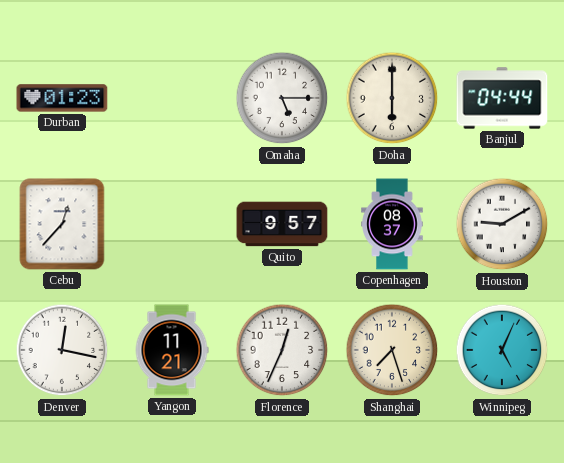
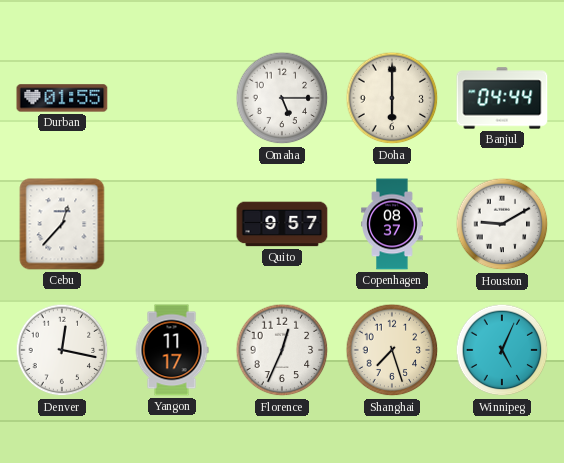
Durban: 01:23 -> 01:55
Yangon: 11:21 -> 11:17
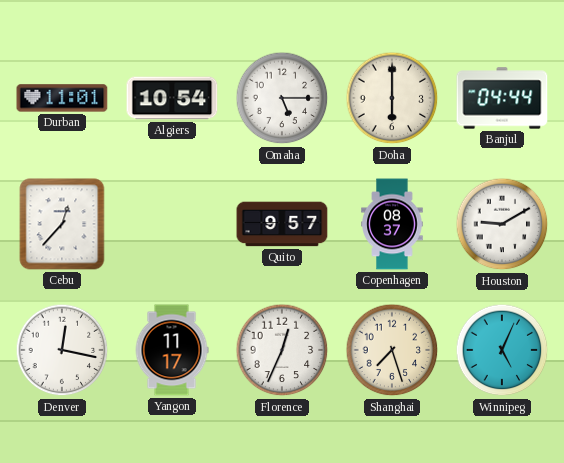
Durban: 01:55 -> 11:01
Algiers: none -> 10:54
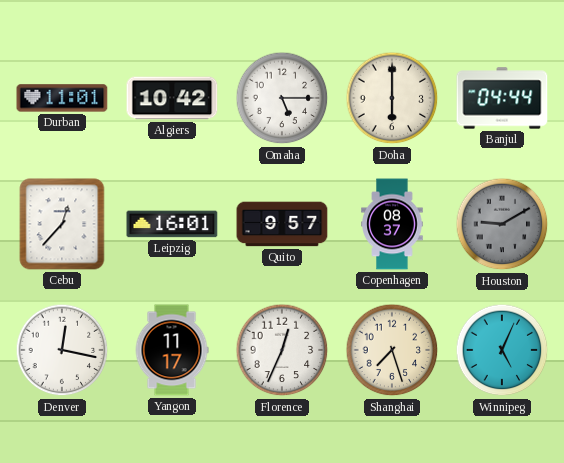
Algiers: 10:54 -> 10:42
Leipzig: none -> 16:01
Houston dial: white -> grey
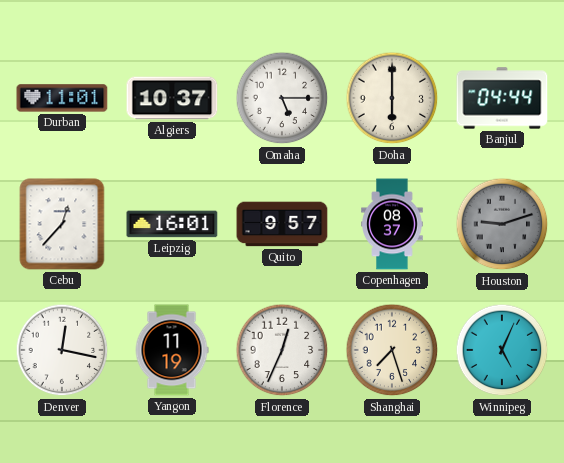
Algiers: 10:42 -> 10:37
Houston: 9:10 -> 9:12
Yangon: 11:17 -> 11:19
